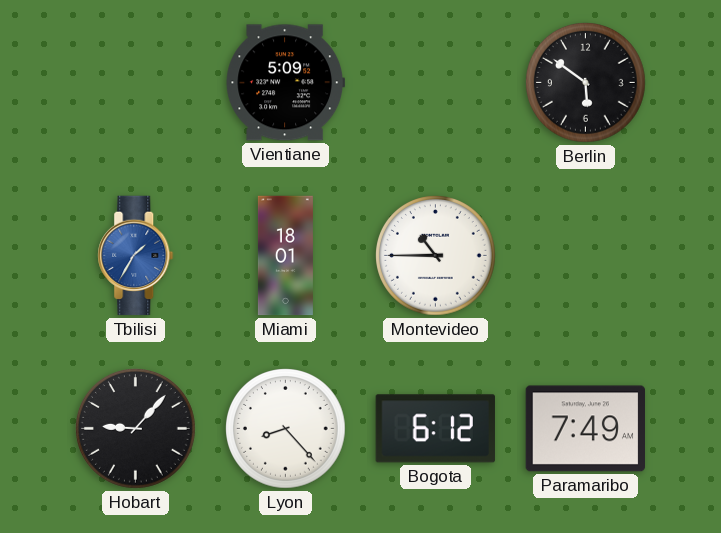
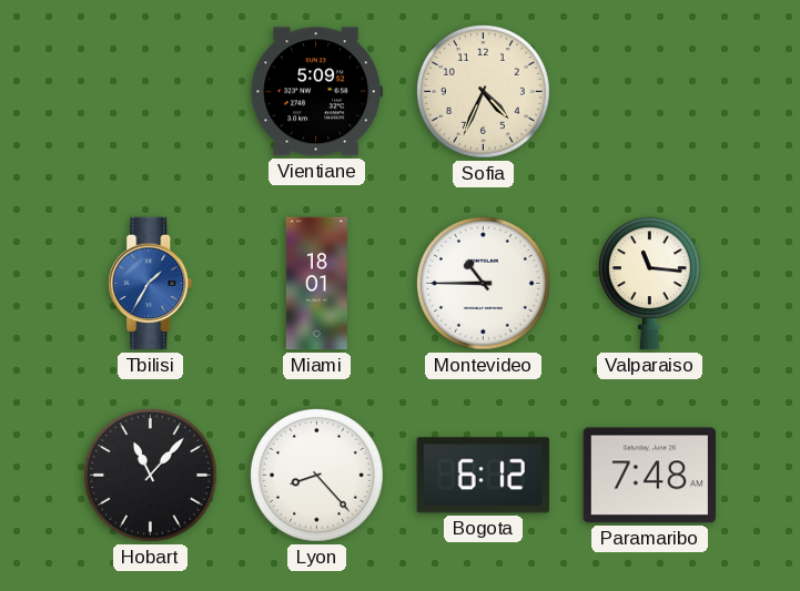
Sofia: none -> 4:34
Berlin: 5:51 -> none
Valparaiso: none -> 11:16
Hobart: 9:07 -> 11:07
Paramaribo: 7:49 -> 7:48
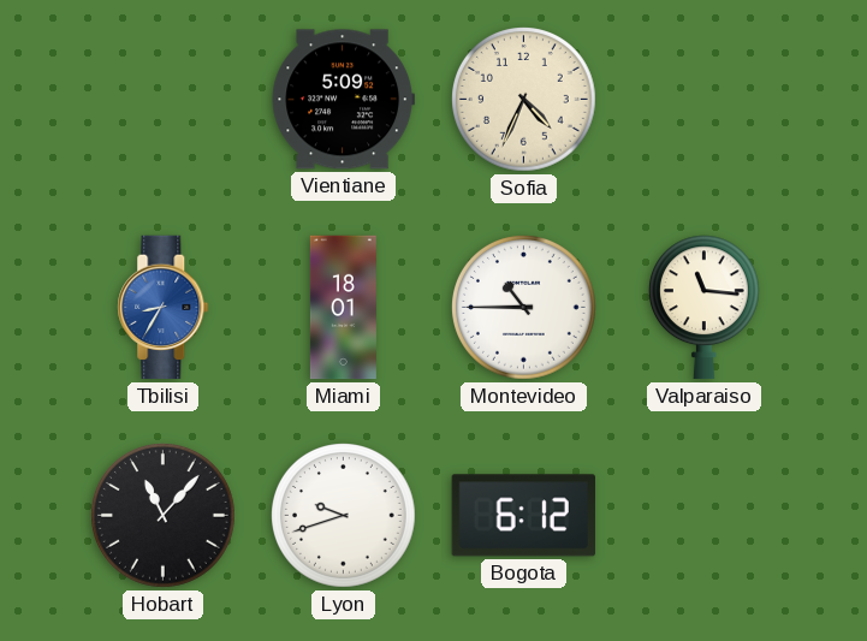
Tbilisi: 1:35 -> 8:35
Lyon: 8:23 -> 9:42
Paramaribo: 7:48 -> none
